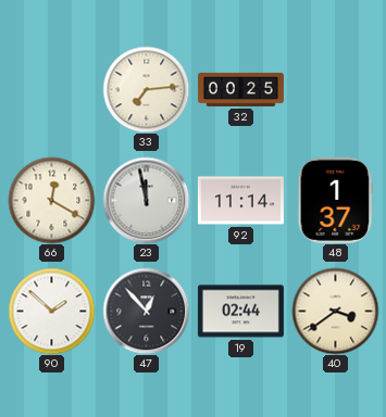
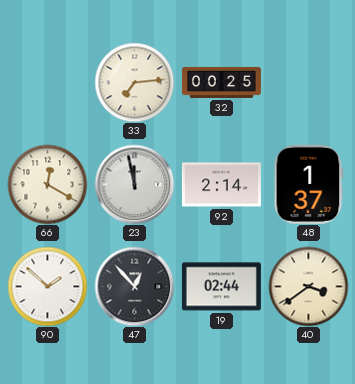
92: 11:14 -> 2:14
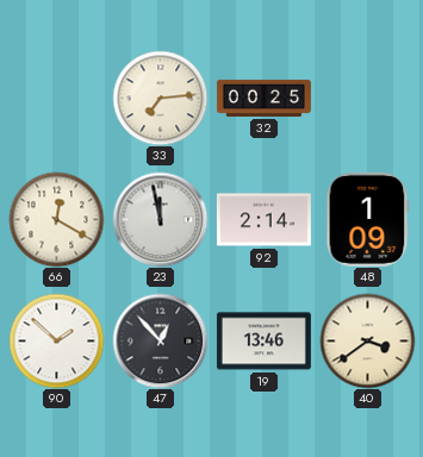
48: 1:37 -> 1:09
19: 02:44 -> 13:46
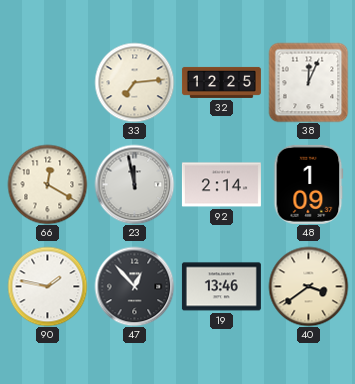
32: 00:25 -> 12:25
38: none -> 12:04
90: 1:52 -> 1:47
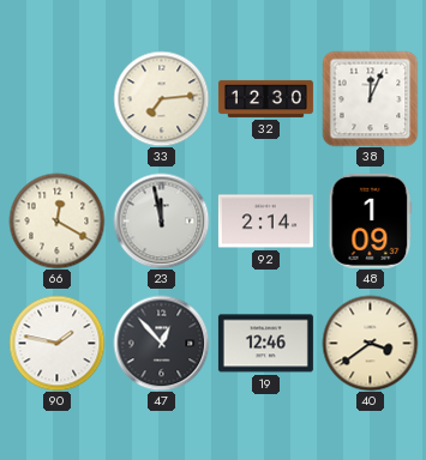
32: 12:25 -> 12:30
19: 13:46 -> 12:46
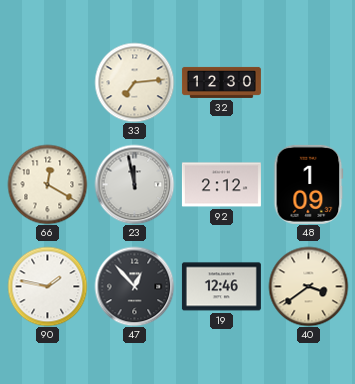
38: 12:04 -> none
92: 2:14 -> 2:12
